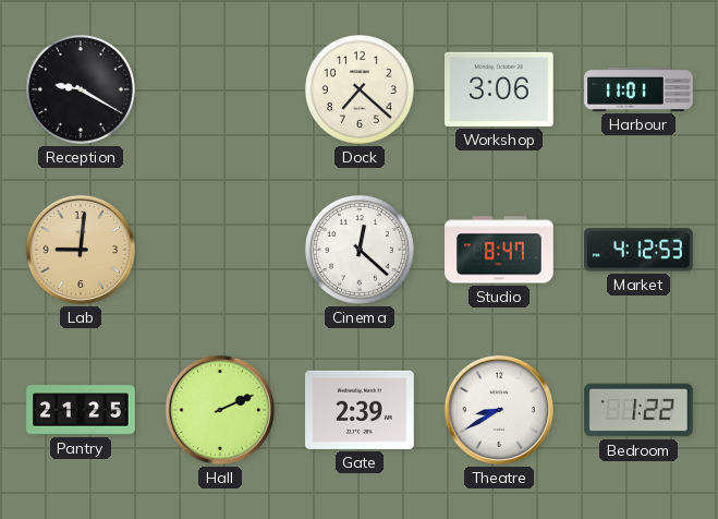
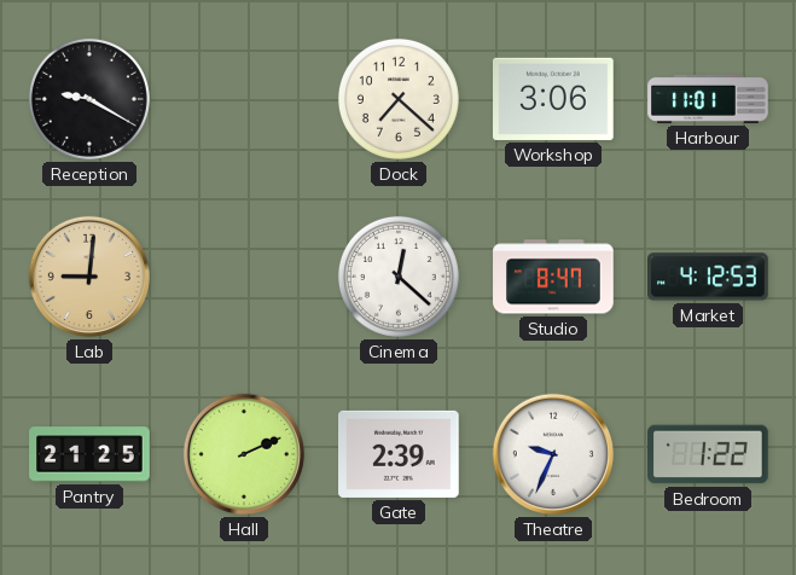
Theatre: 8:40 -> 9:34
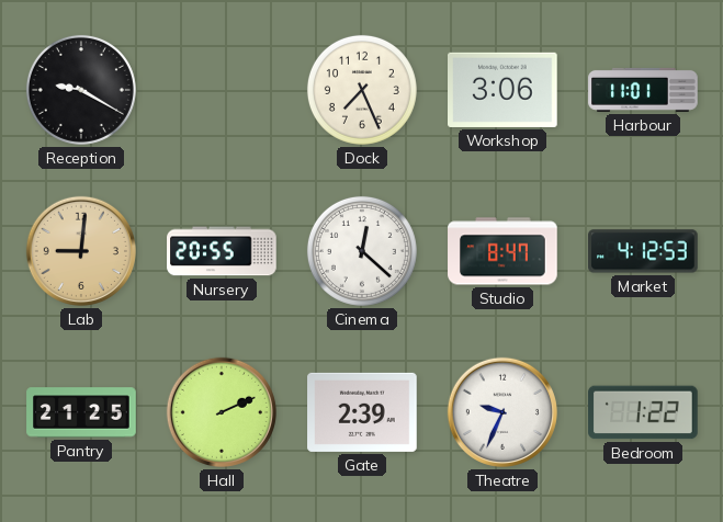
Dock: 7:22 -> 7:26
Nursery: none -> 20:55
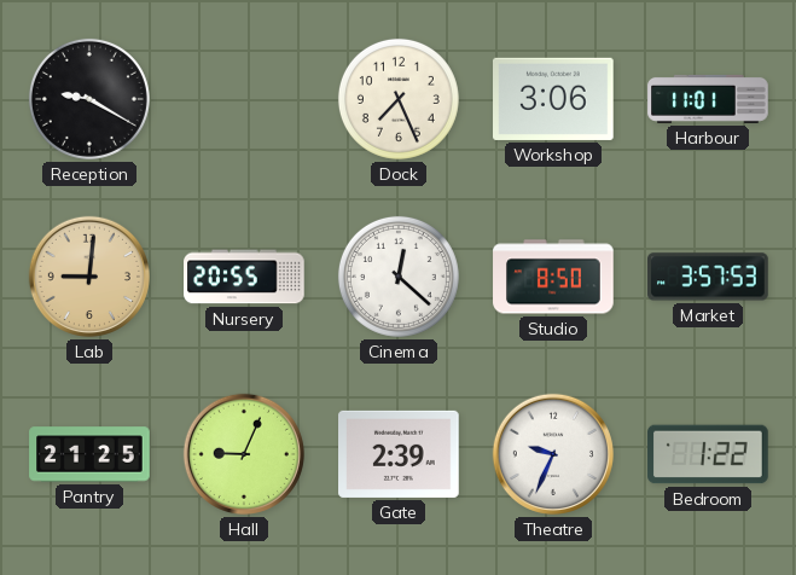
Studio: 8:47 -> 8:50
Market: 4:12 -> 3:57
Hall: 2:11 -> 9:04
